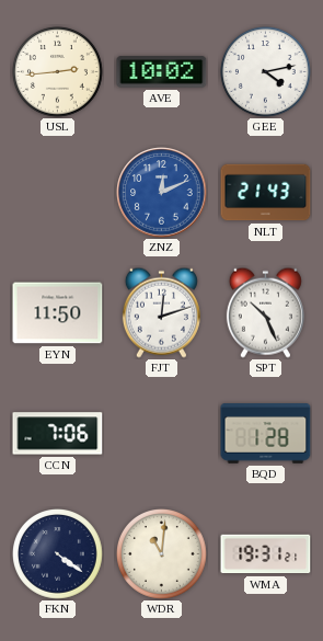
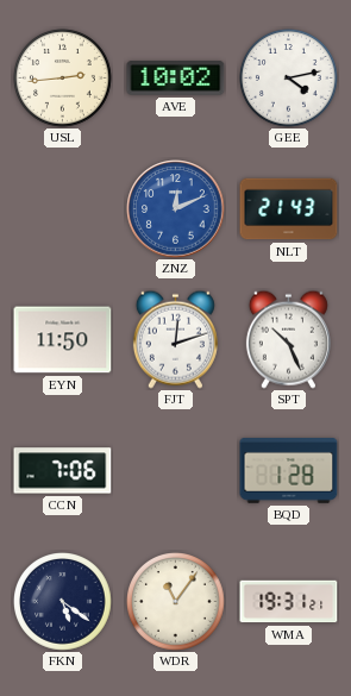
FKN: 4:21 -> 5:21
WDR: 11:01 -> 11:06
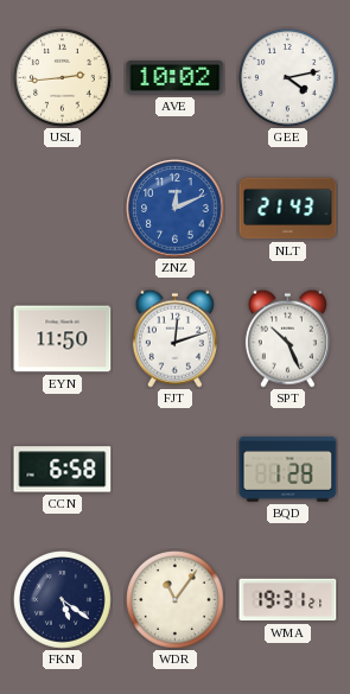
CCN: 7:06 -> 6:58
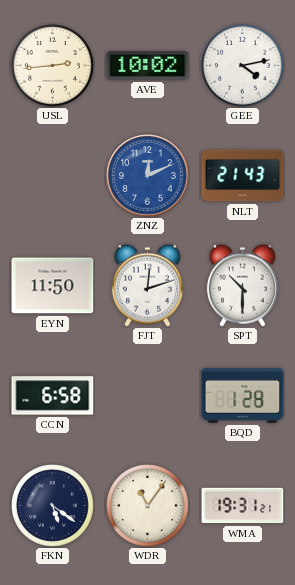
SPT: 10:26 -> 10:30
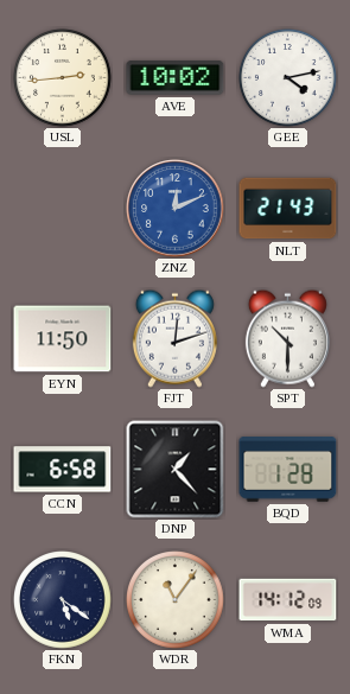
DNP: none -> 1:23
WMA: 19:31 -> 14:12
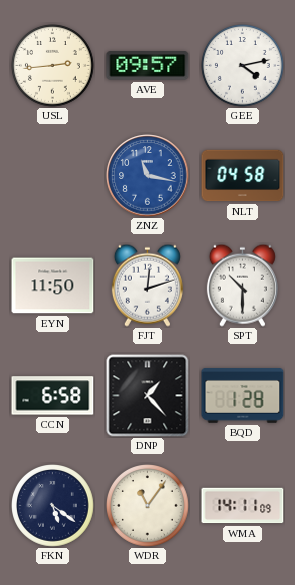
AVE: 10:02 -> 09:57
ZNZ: 12:11 -> 11:17
NLT: 21:43 -> 04:58
WMA: 14:12 -> 14:11
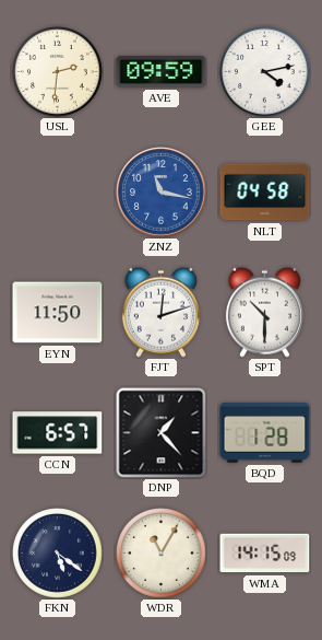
USL: 2:44 -> 2:31
AVE: 09:57 -> 09:59
CCN: 6:58 -> 6:57
WDR: 11:06 -> 11:05
WMA: 14:11 -> 14:15
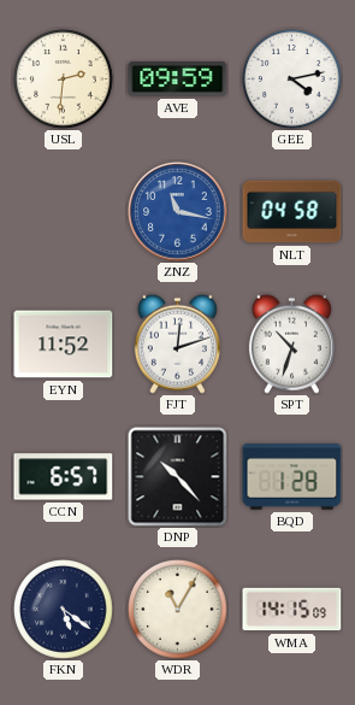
EYN: 11:50 -> 11:52
SPT: 10:30 -> 10:33
DNP: 1:23 -> 10:23
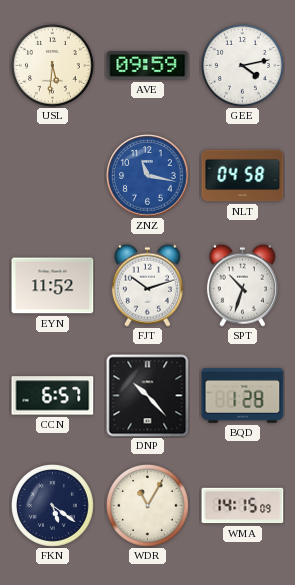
USL: 2:31 -> 5:31
FJT: 12:12 -> 10:12
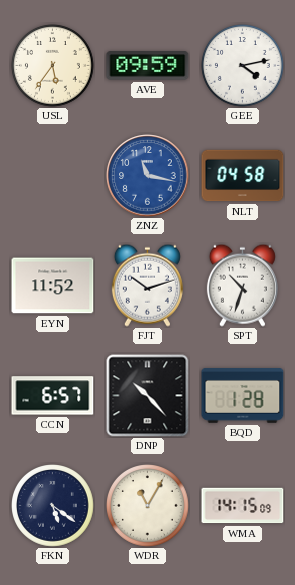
USL: 5:31 -> 5:36
